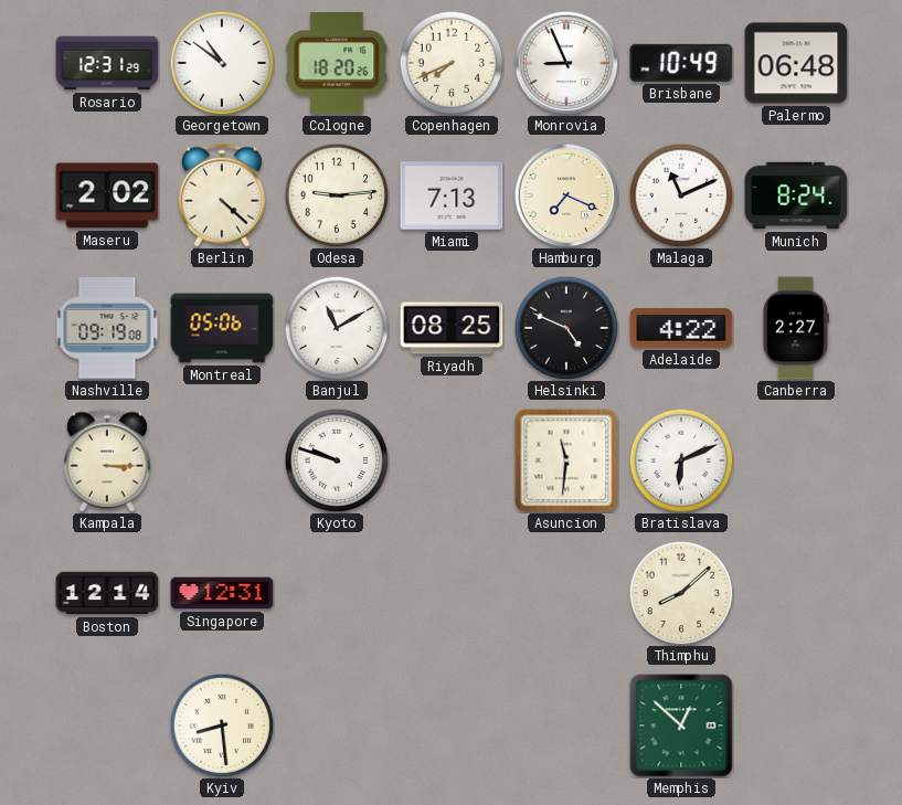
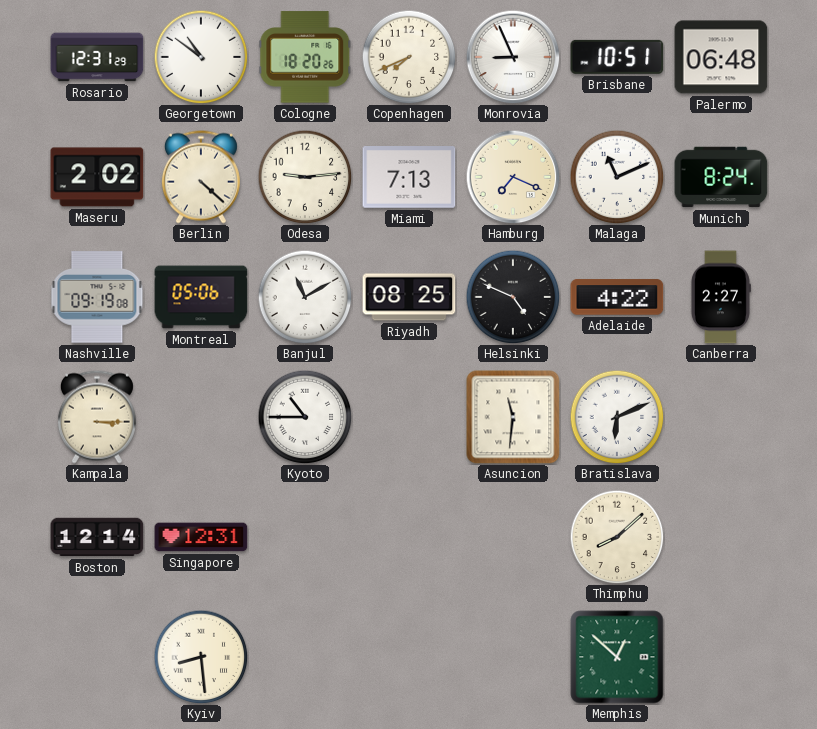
Brisbane: 10:49 -> 10:51
Kyoto: 9:48 -> 10:45
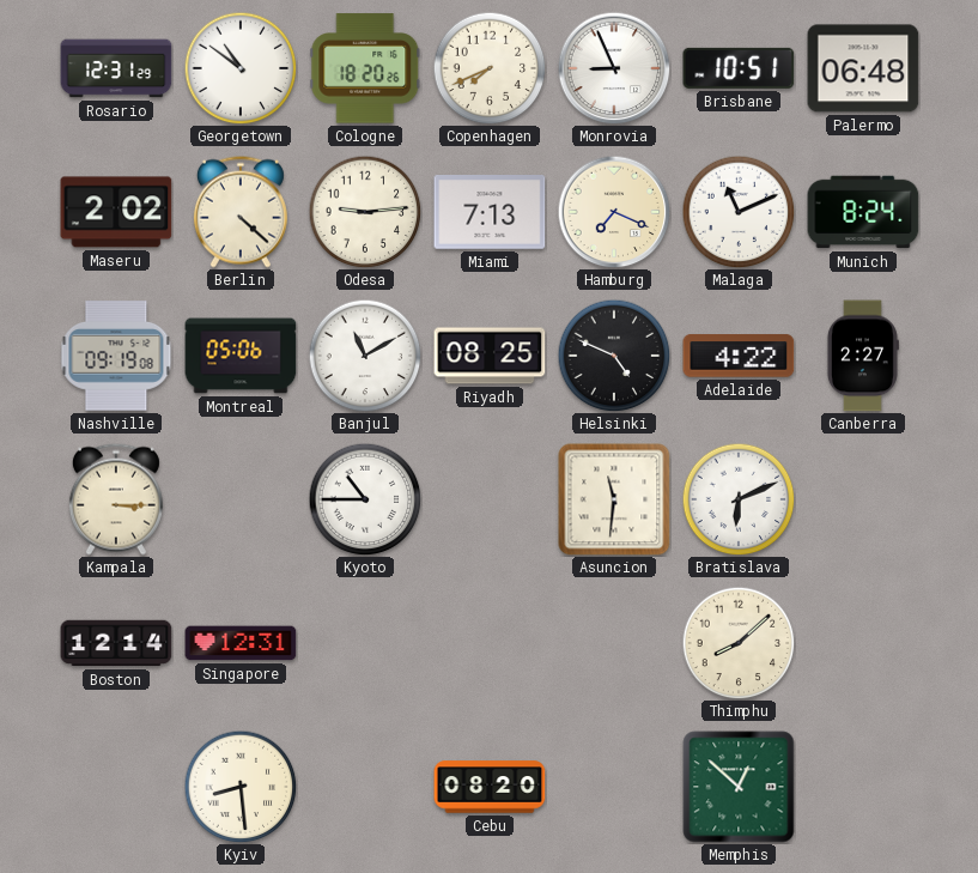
Cebu: none -> 08:20
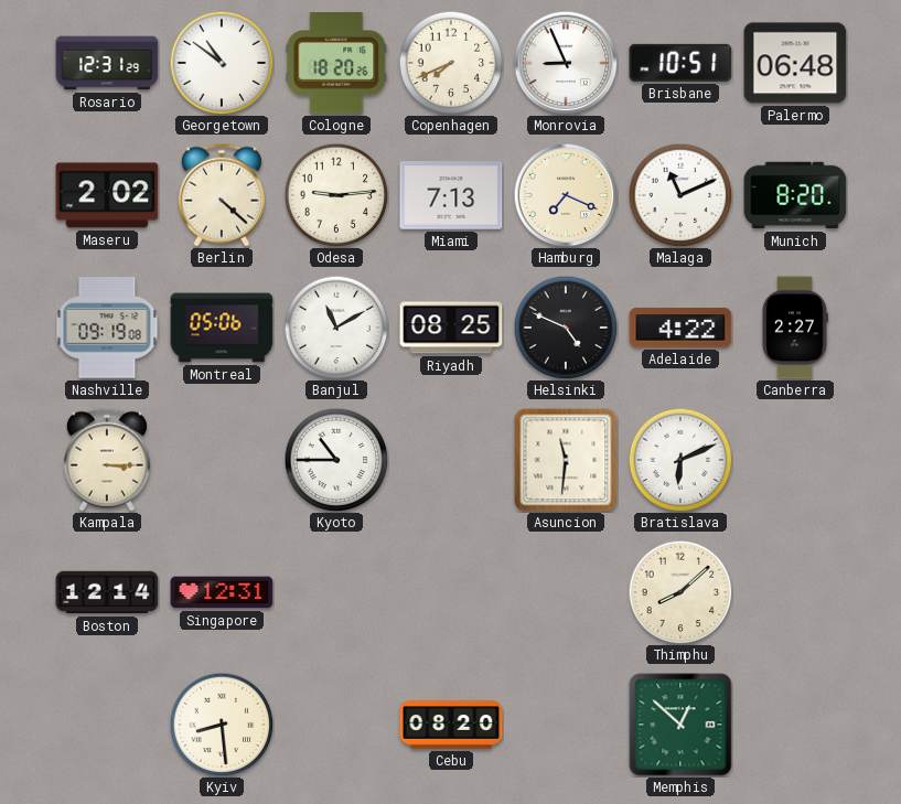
Munich: 8:24 -> 8:20
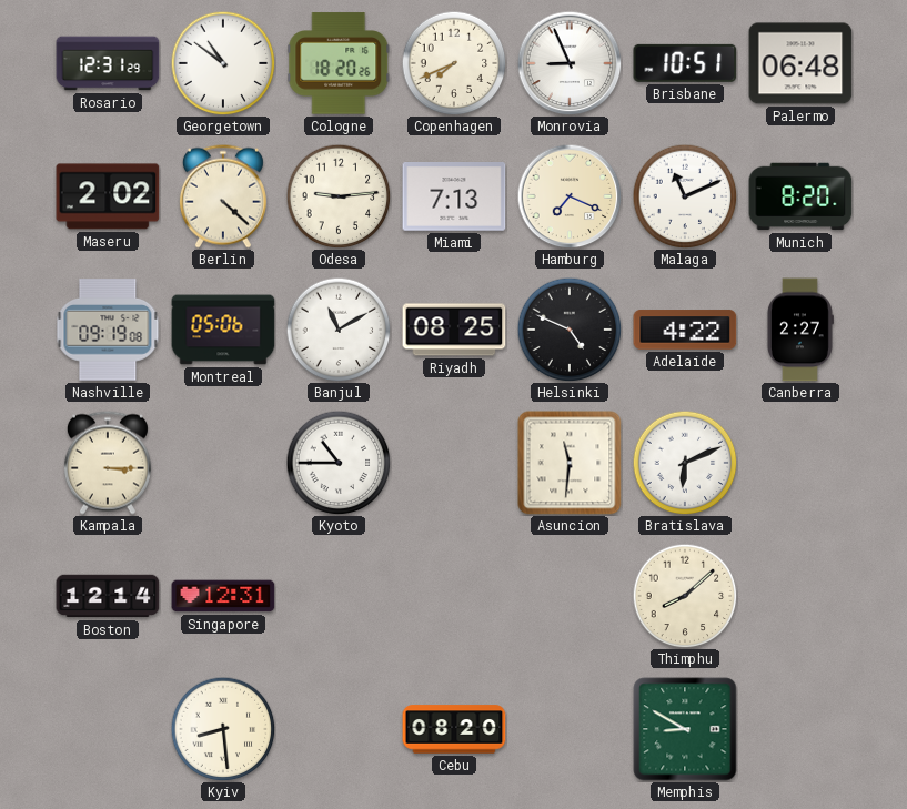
Memphis: 12:52 -> 8:50
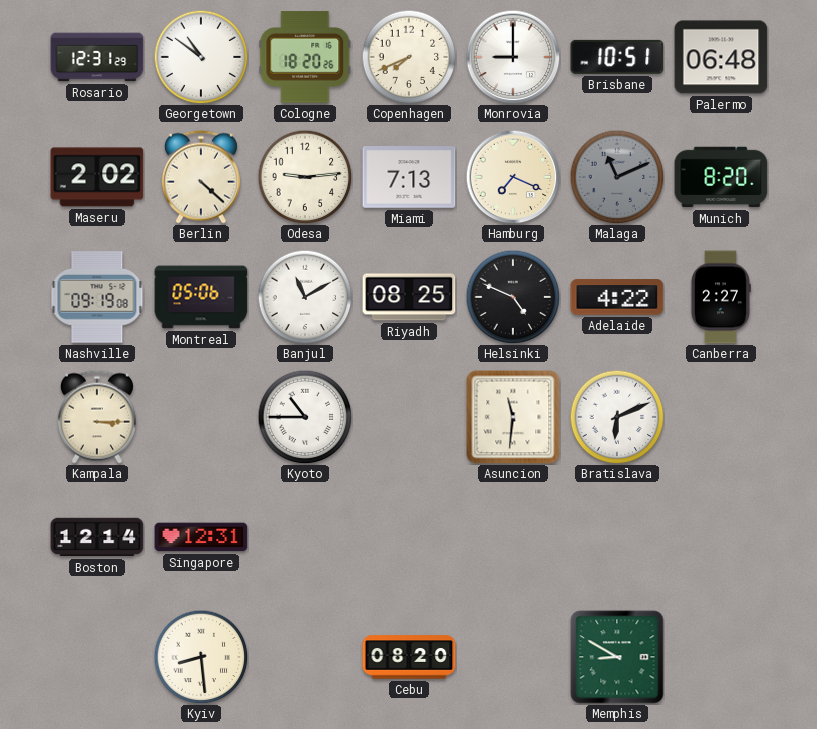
Monrovia: 8:56 -> 9:00
Malaga dial: white -> grey
Thimphu: 8:08 -> none
